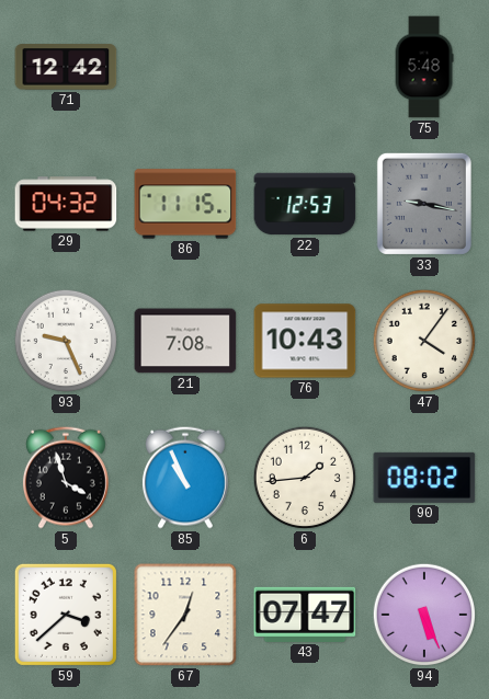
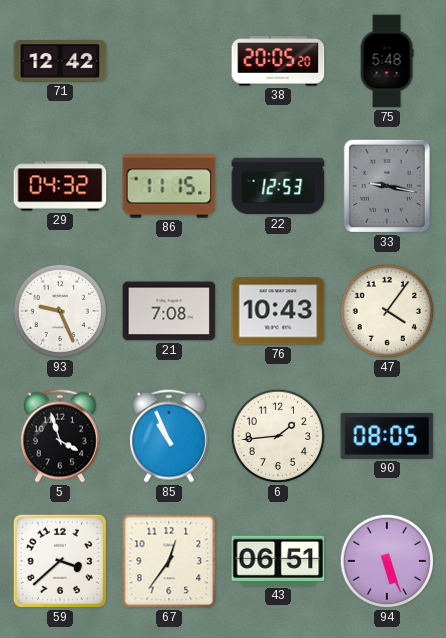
38: none -> 20:05
90: 08:02 -> 08:05
43: 07:47 -> 06:51
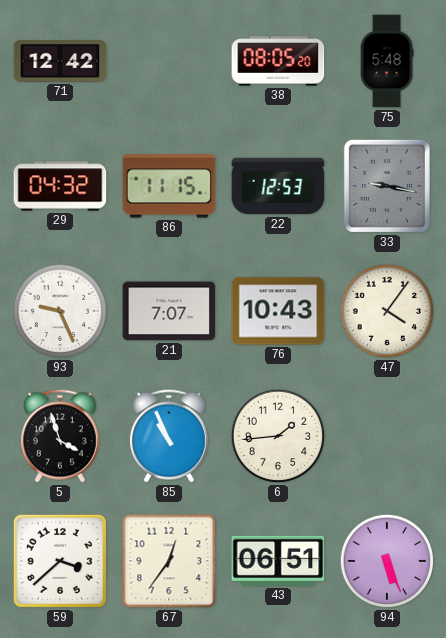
38: 20:05 -> 08:05
21: 7:08 -> 7:07
90: 08:05 -> none
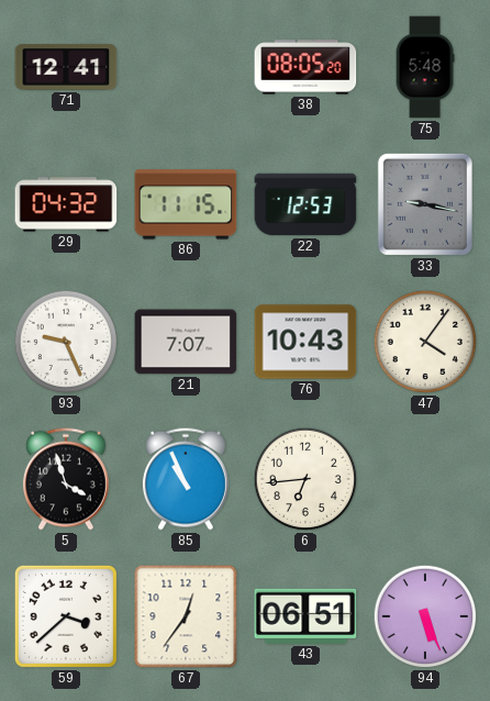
71: 12:42 -> 12:41
6: 1:44 -> 6:44
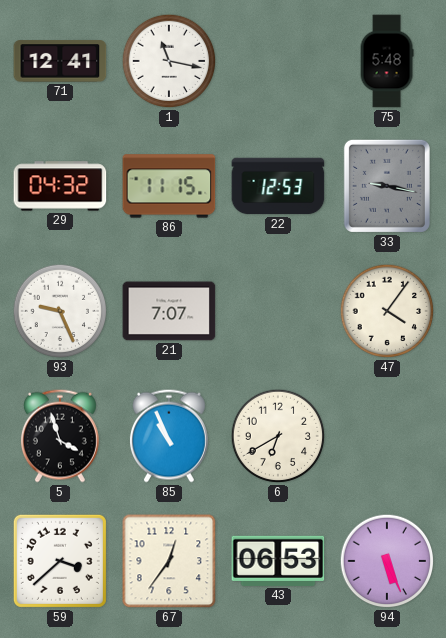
1: none -> 11:17
38: 08:05 -> none
76: 10:43 -> none
6: 6:44 -> 6:40
43: 06:51 -> 06:53
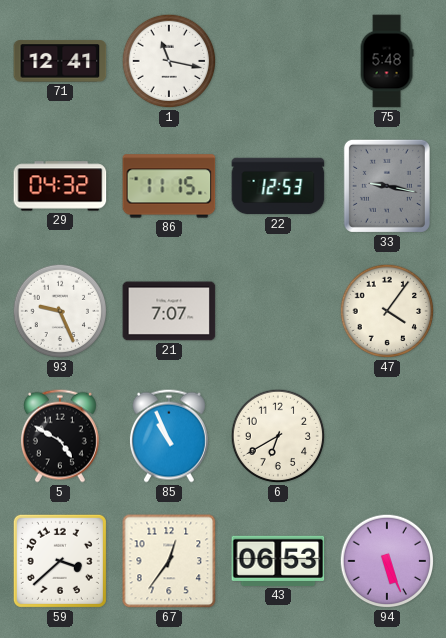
5: 3:57 -> 4:50
